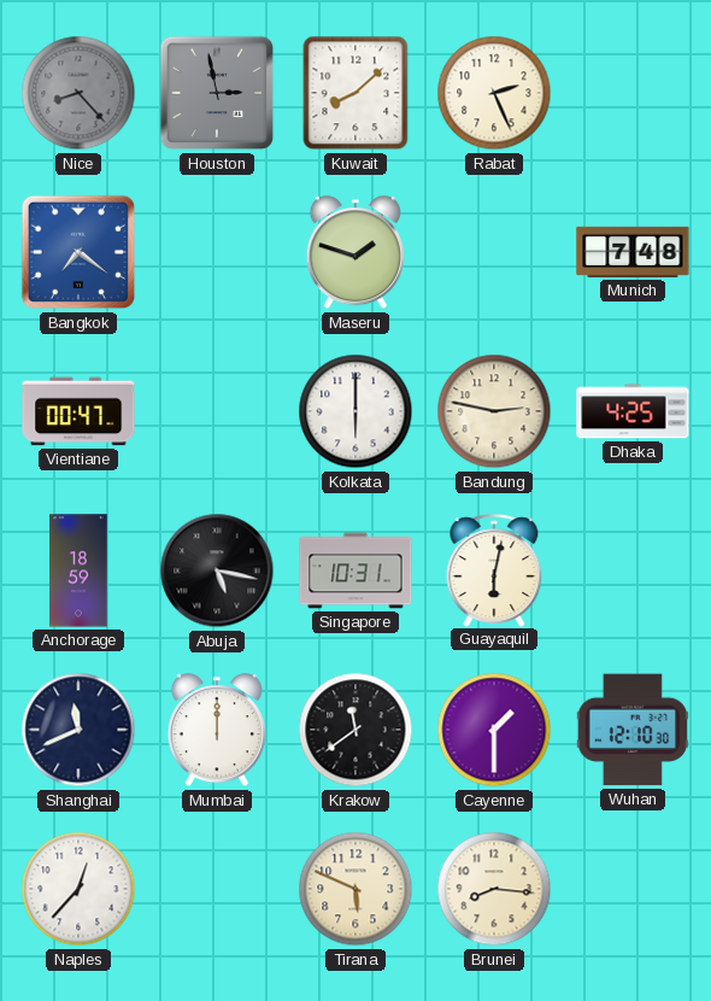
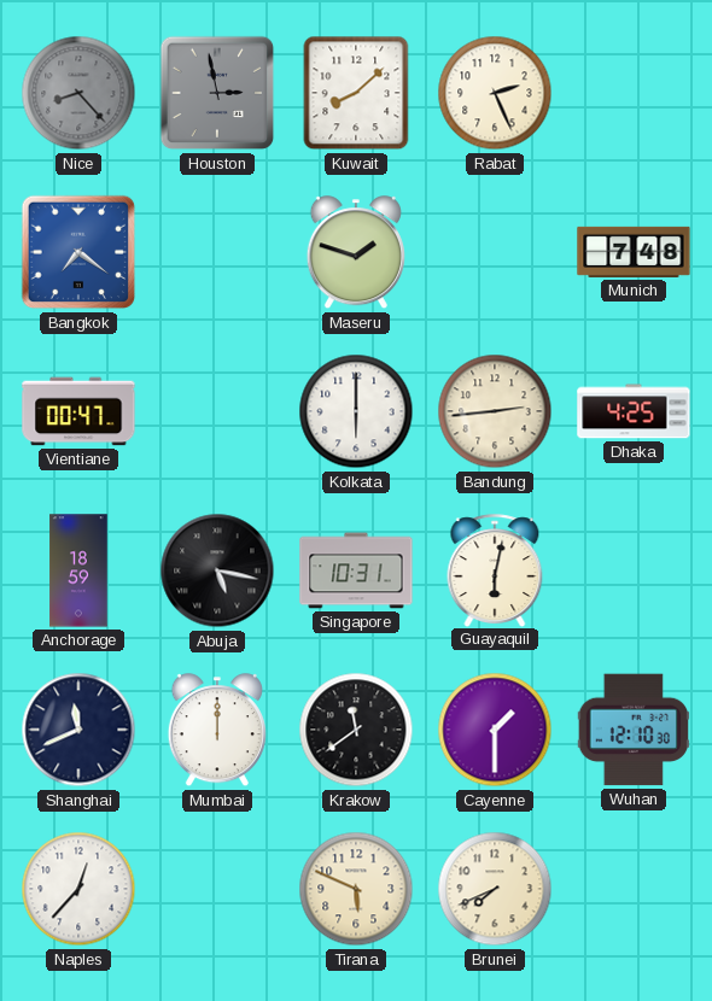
Bandung: 2:47 -> 2:44
Brunei: 8:16 -> 7:41
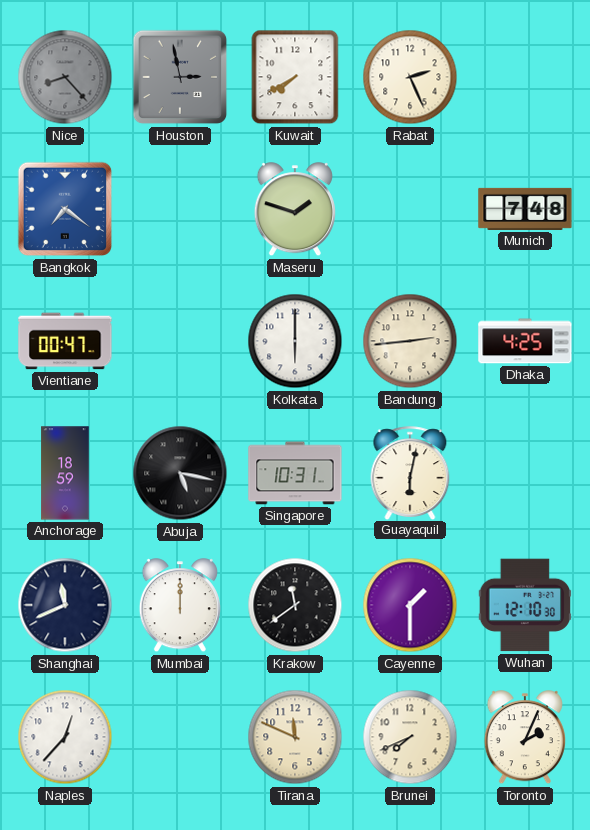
Kuwait: 8:08 -> 7:40
Tirana: 5:49 -> 11:49
Toronto: none -> 2:04
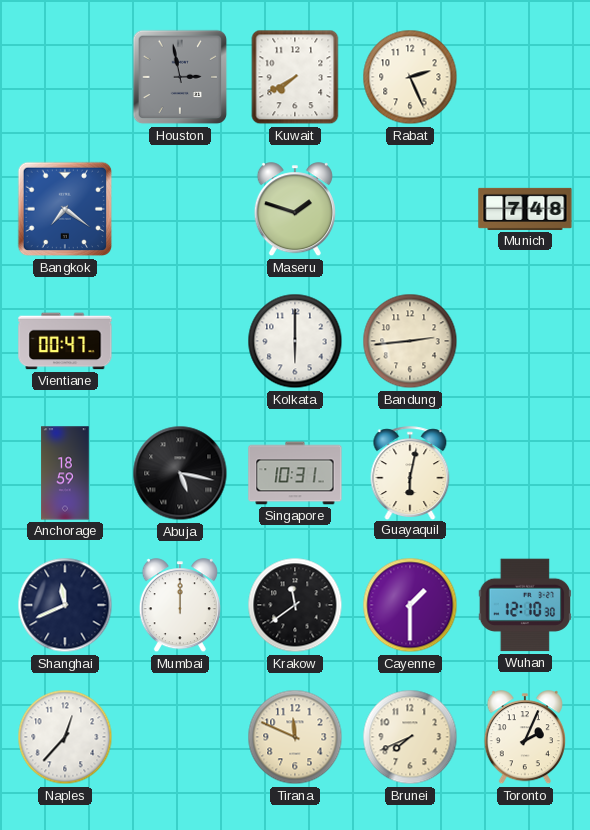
Nice: 8:23 -> none
Dhaka: 4:25 -> none
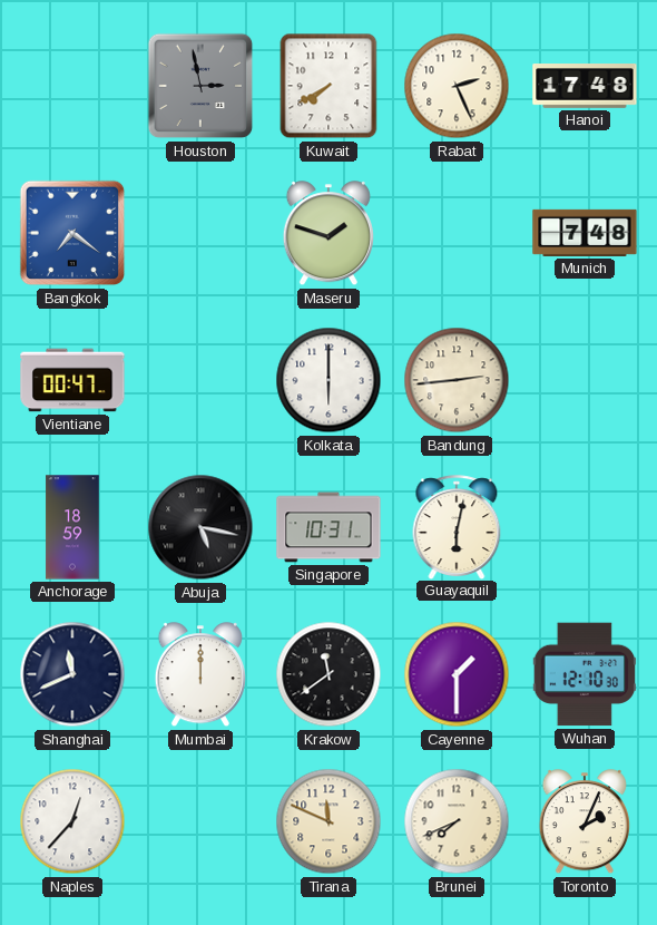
Hanoi: none -> 17:48
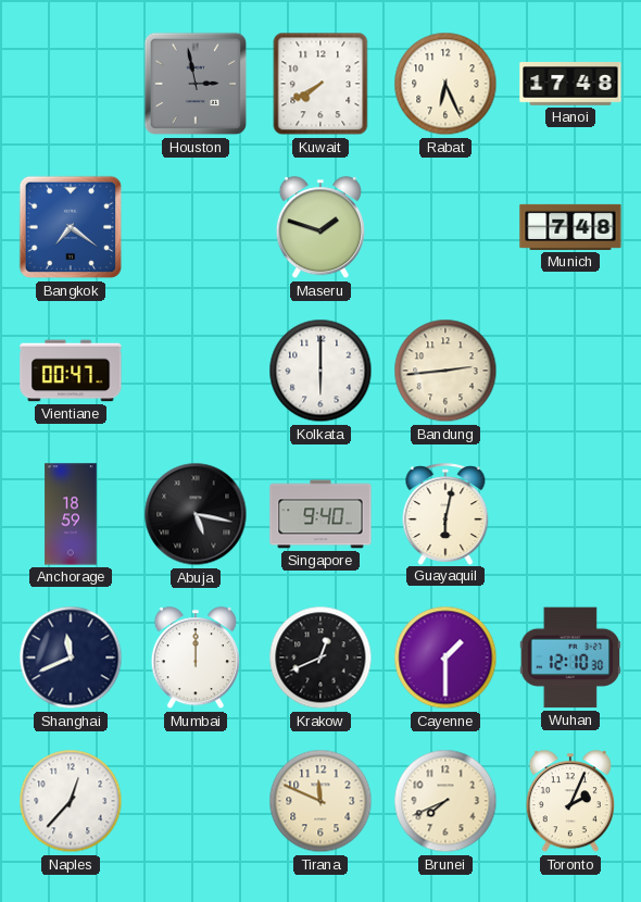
Rabat: 2:26 -> 6:26
Singapore: 10:31 -> 9:40
Krakow: 11:39 -> 12:41
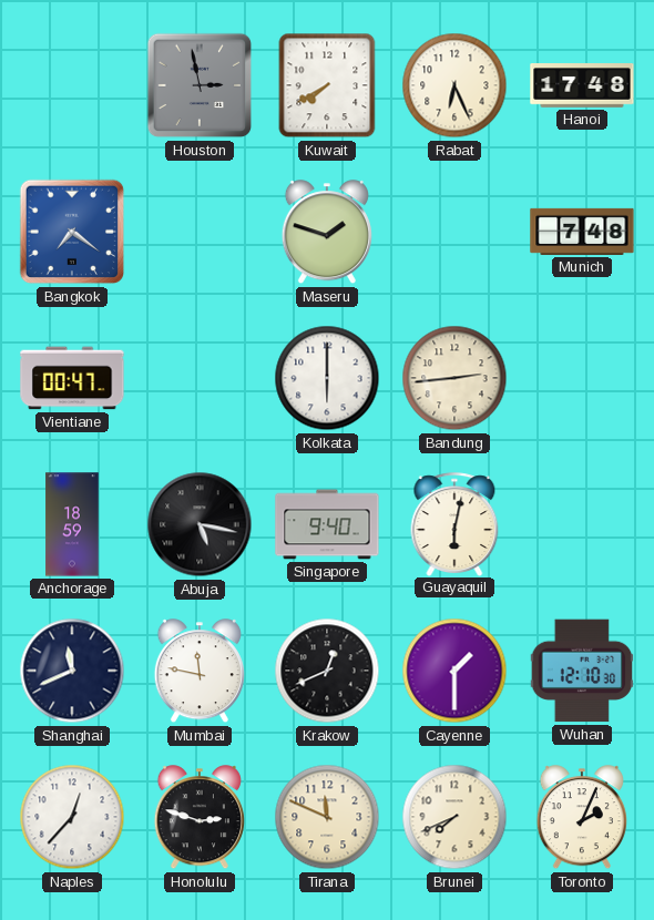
Mumbai: 12:00 -> 11:47
Honolulu: none -> 2:48
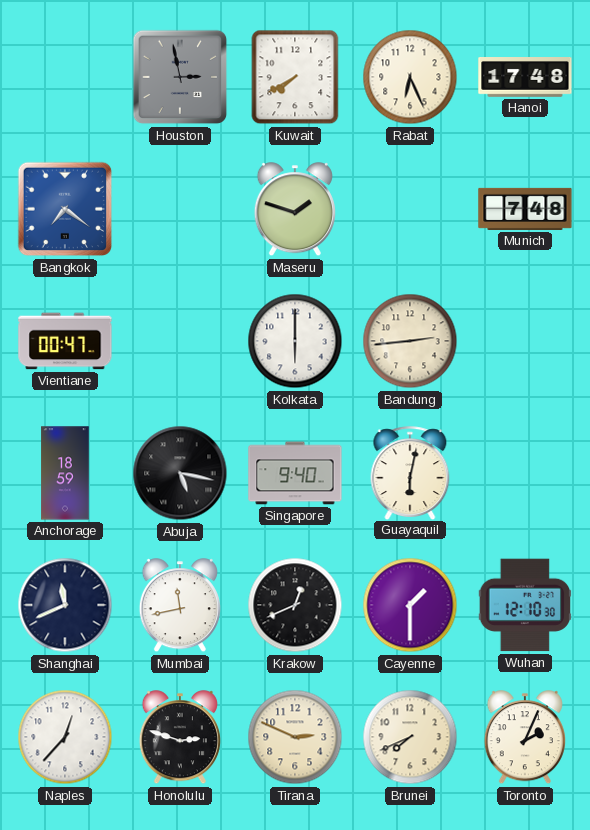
Mumbai: 11:47 -> 11:43
Tirana: 11:49 -> 2:49
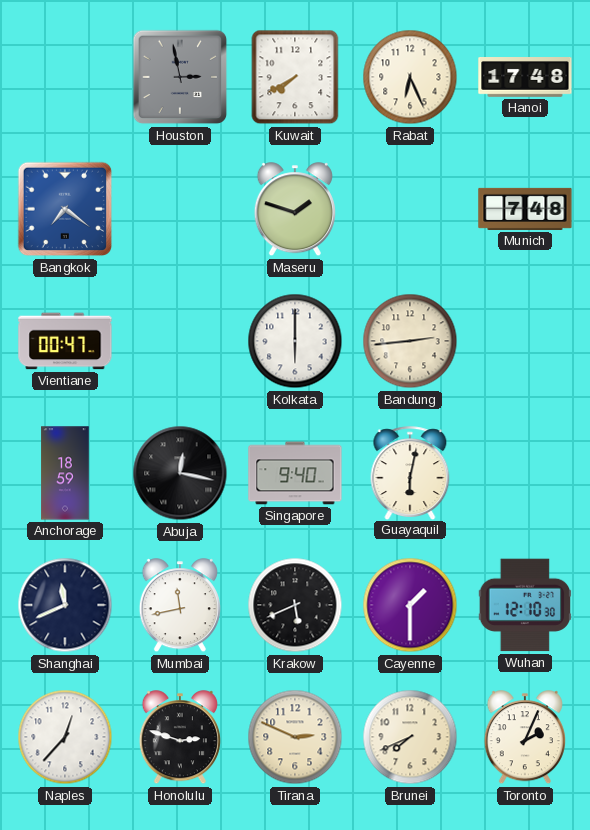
Abuja: 5:17 -> 12:17
Krakow: 12:41 -> 5:41
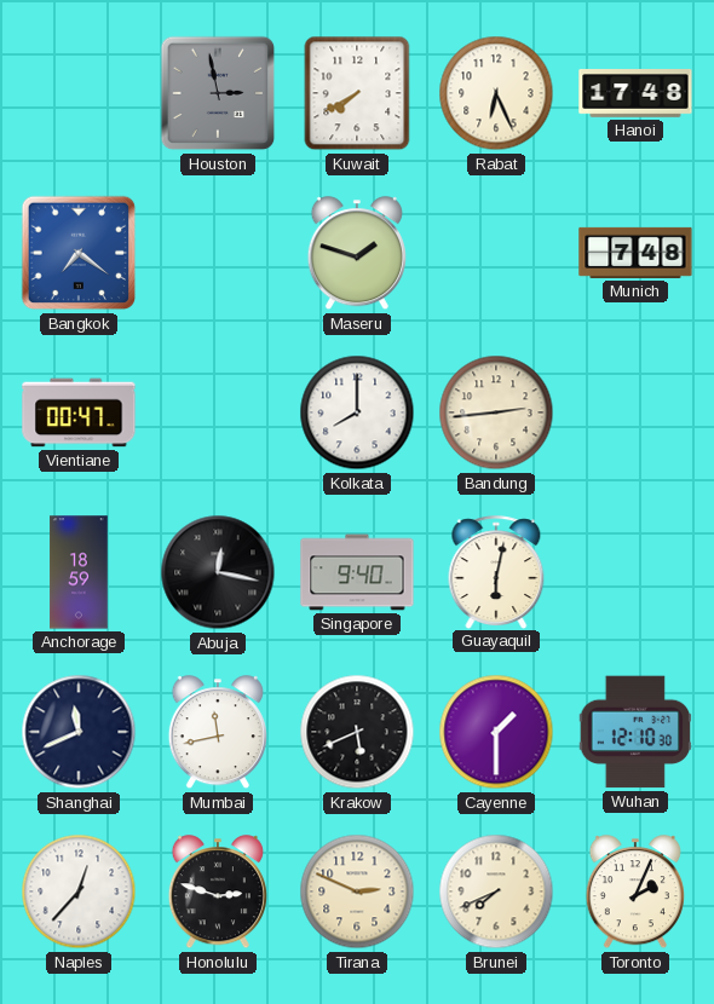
Kolkata: 6:00 -> 8:00
